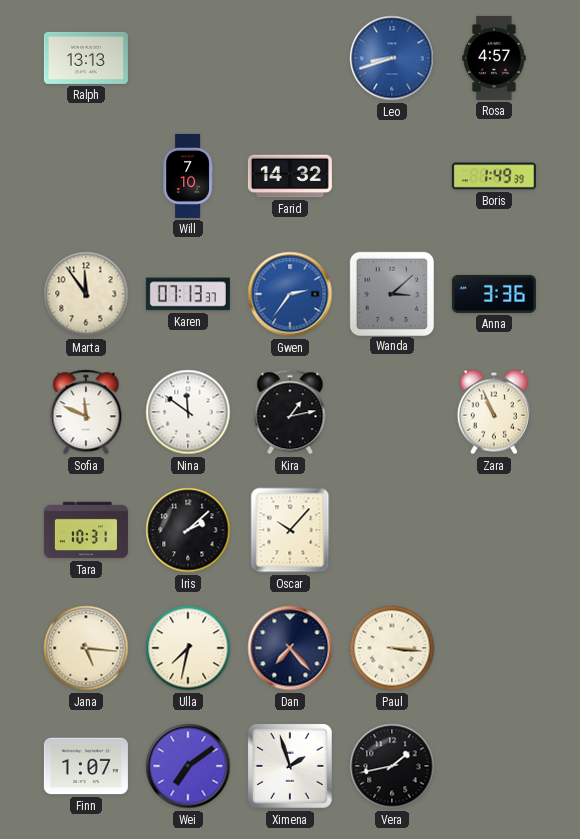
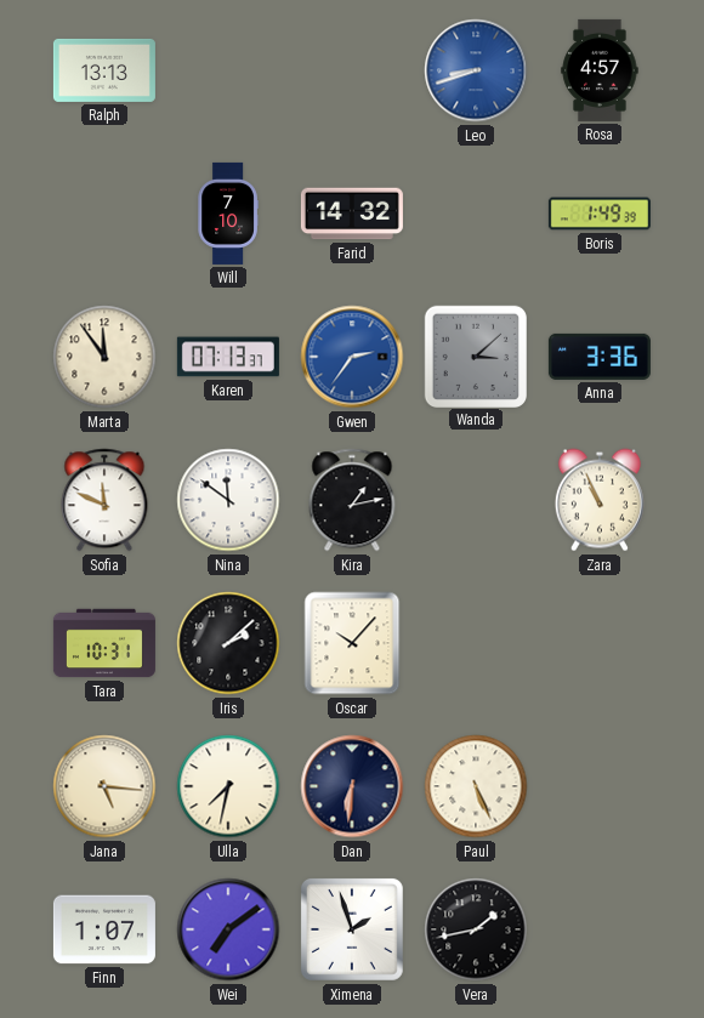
Dan: 7:23 -> 6:31
Paul: 3:16 -> 5:26
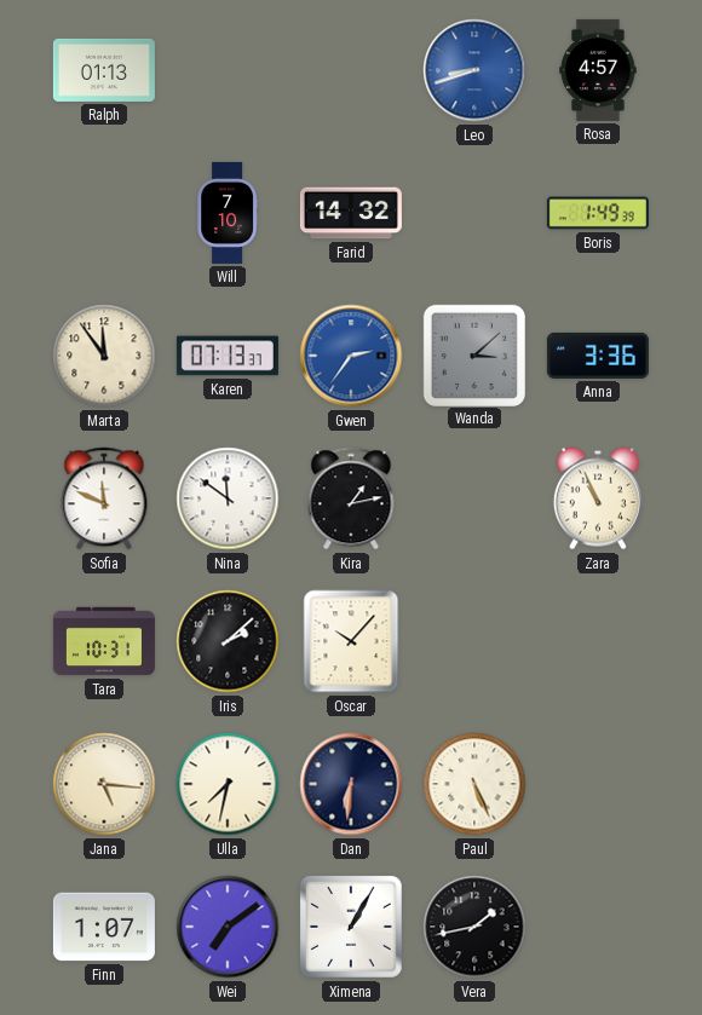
Ralph: 13:13 -> 01:13
Ximena: 1:57 -> 1:05
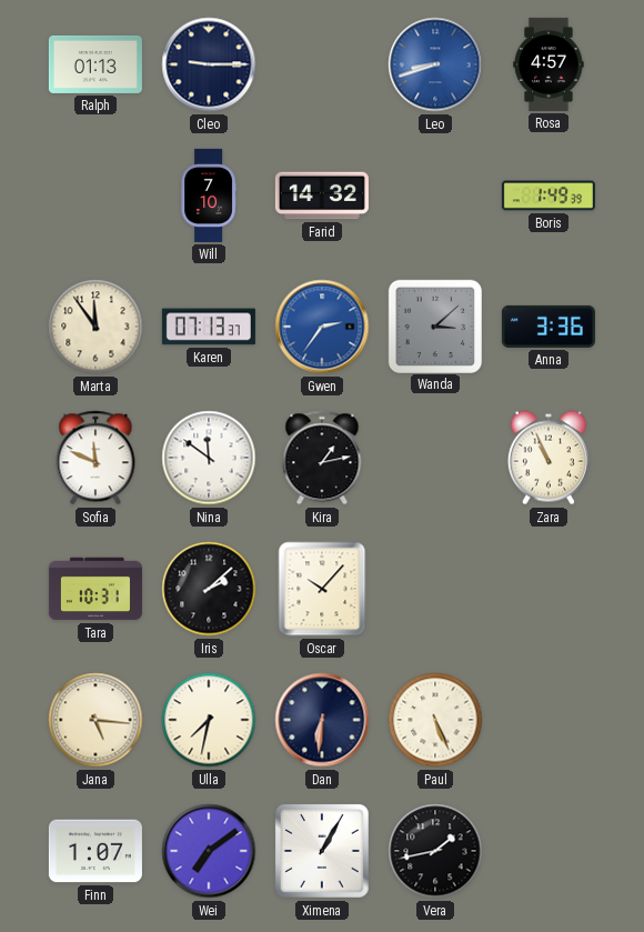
Cleo: none -> 9:15
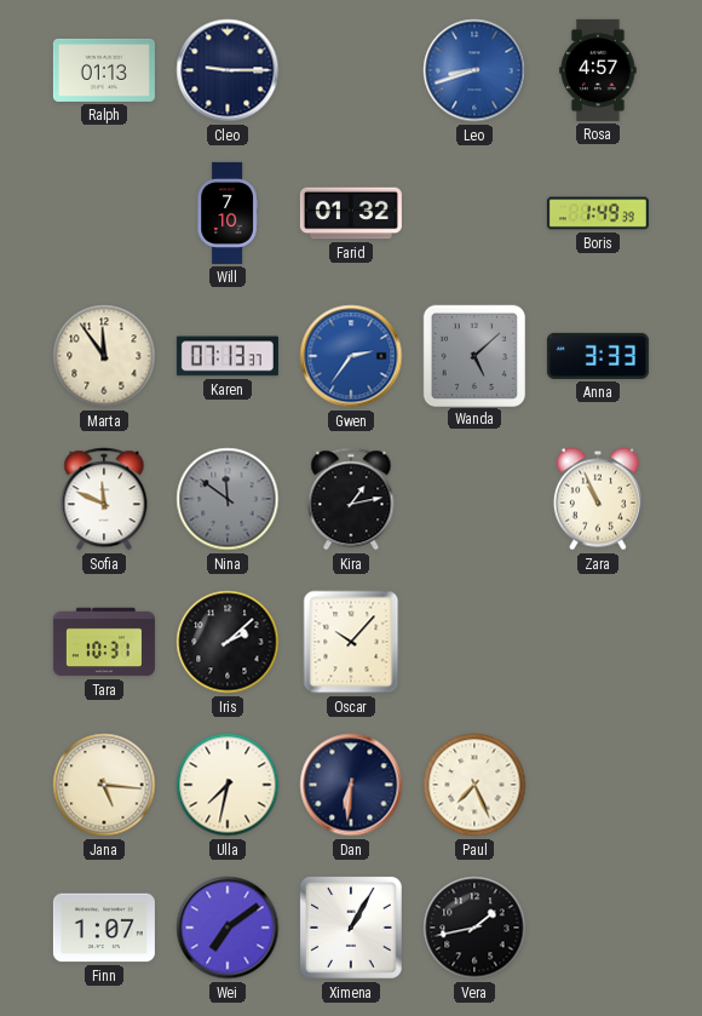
Farid: 14:32 -> 01:32
Wanda: 3:08 -> 5:08
Anna: 3:36 -> 3:33
Nina dial: white -> grey
Paul: 5:26 -> 7:26
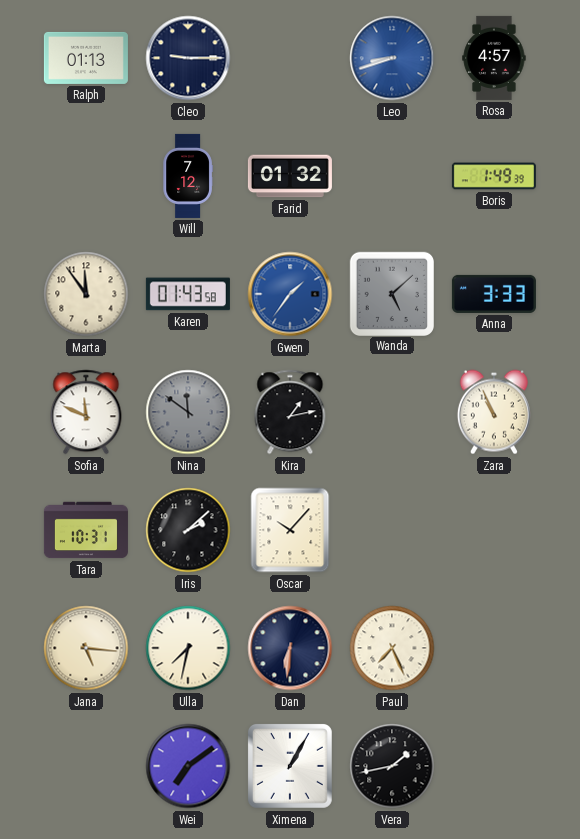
Will: 7:10 -> 7:12
Karen: 07:13 -> 01:43
Gwen: 2:36 -> 1:36
Finn: 1:07 -> none
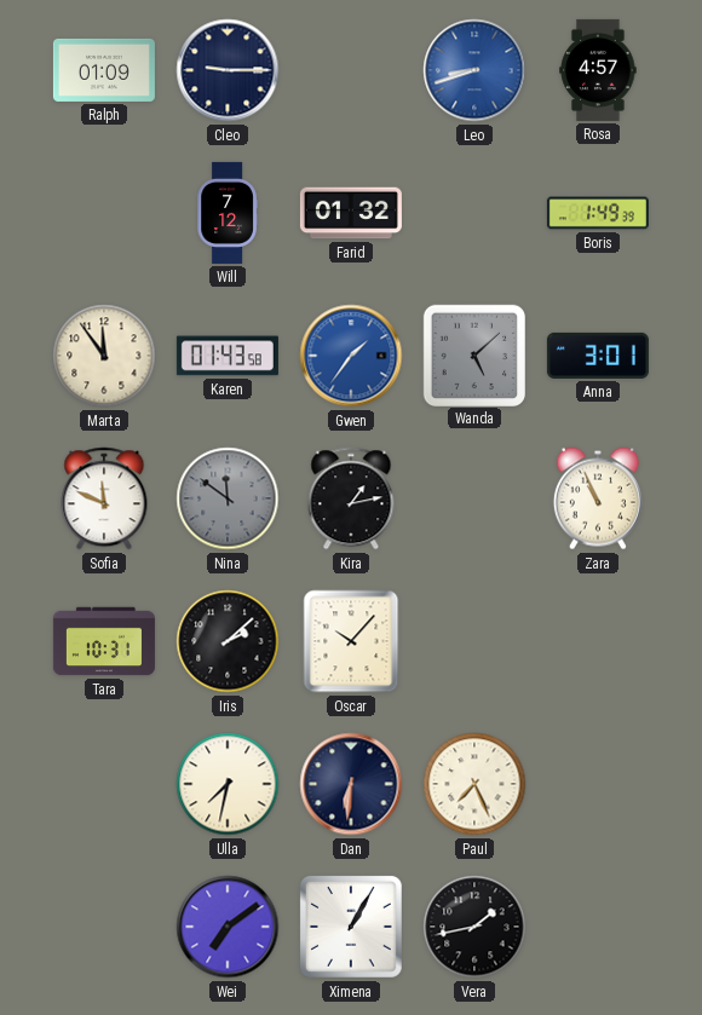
Ralph: 01:13 -> 01:09
Anna: 3:33 -> 3:01
Jana: 5:16 -> none
